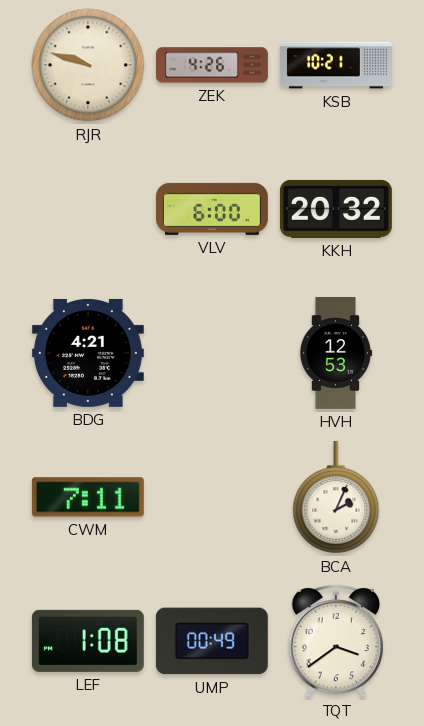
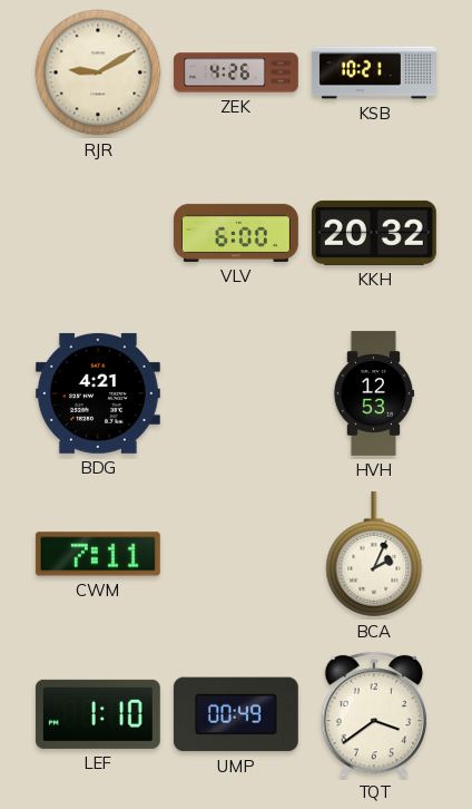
RJR: 9:48 -> 9:10
LEF: 1:08 -> 1:10
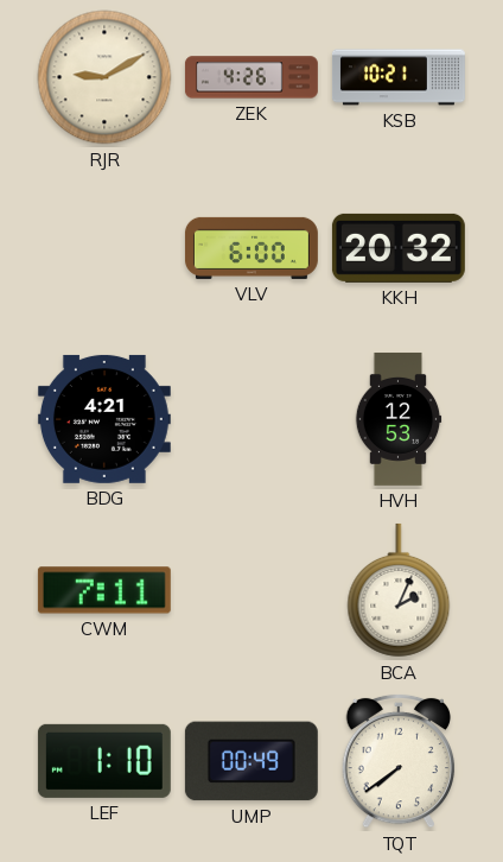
TQT: 3:39 -> 7:39
